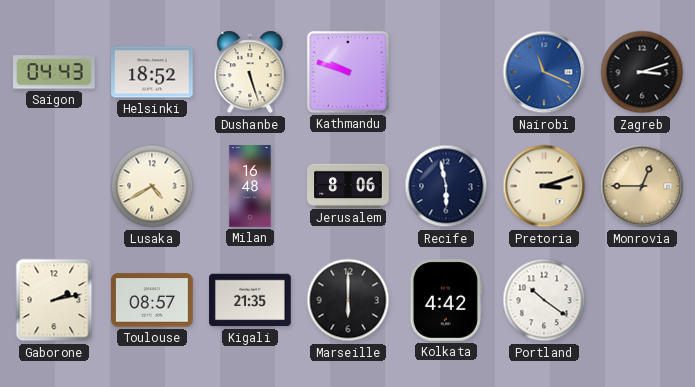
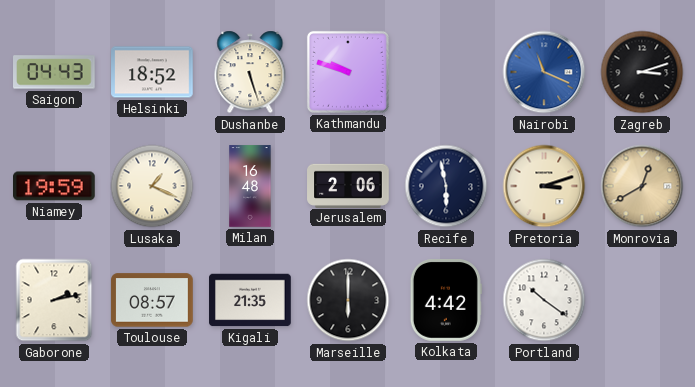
Niamey: none -> 19:59
Lusaka: 4:40 -> 1:19
Jerusalem: 8:06 -> 2:06
Monrovia: 12:45 -> 12:40
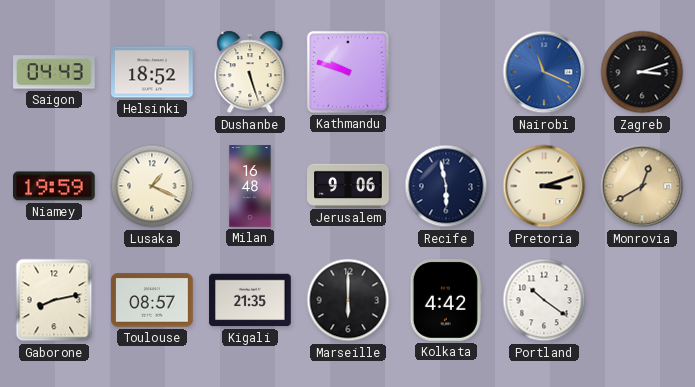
Jerusalem: 2:06 -> 9:06
Gaborone: 2:13 -> 8:13
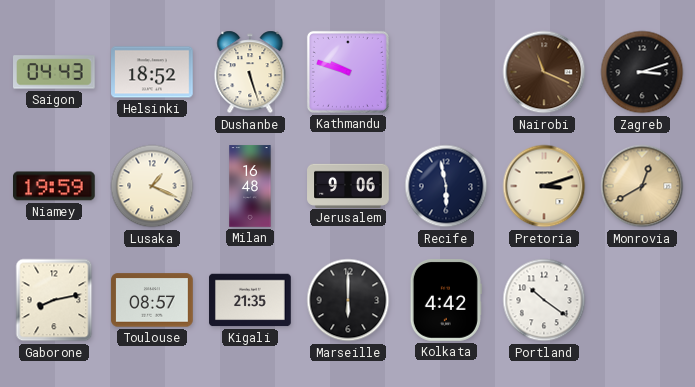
Nairobi dial: blue -> brown
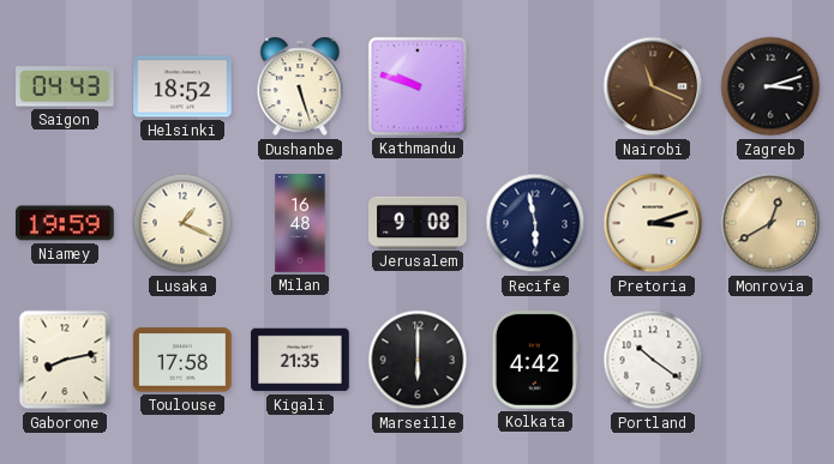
Jerusalem: 9:06 -> 9:08
Toulouse: 08:57 -> 17:58
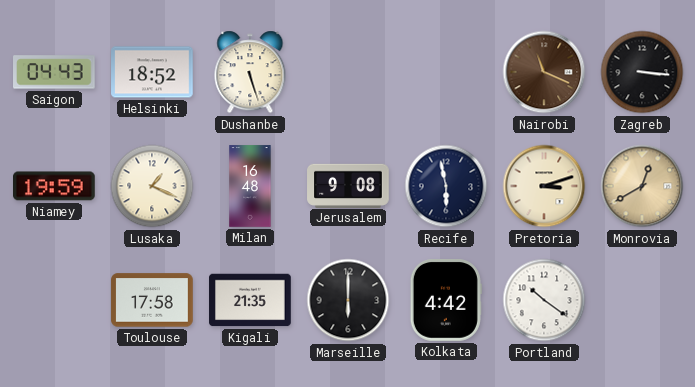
Kathmandu: 9:48 -> none
Zagreb: 3:12 -> 3:16
Gaborone: 8:13 -> none
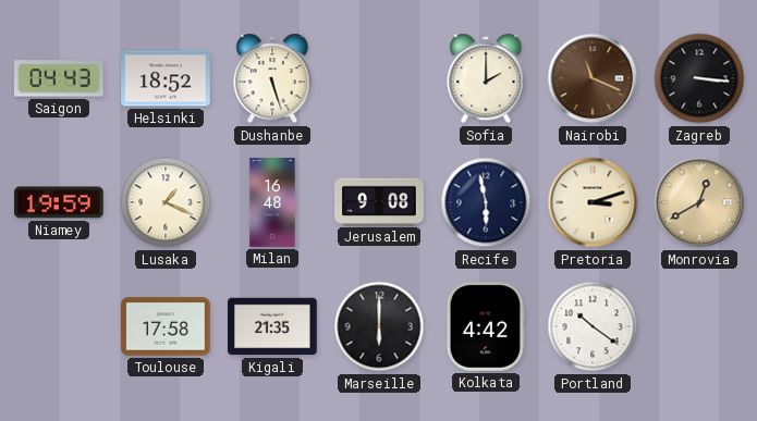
Sofia: none -> 2:00
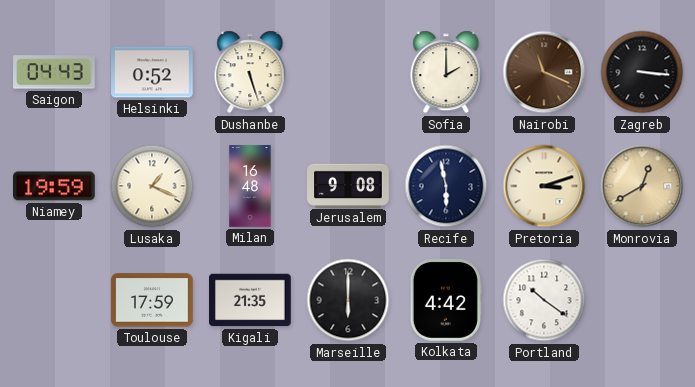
Helsinki: 18:52 -> 0:52
Toulouse: 17:58 -> 17:59
